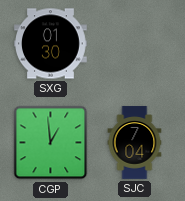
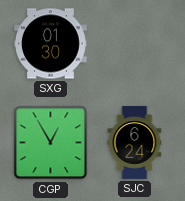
CGP: 12:59 -> 12:55
SJC: 7:04 -> 6:24
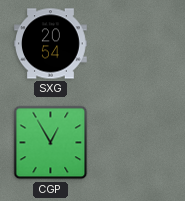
SXG: 01:30 -> 20:54
SJC: 6:24 -> none
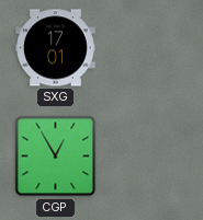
SXG: 20:54 -> 17:01
